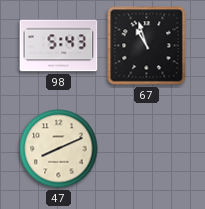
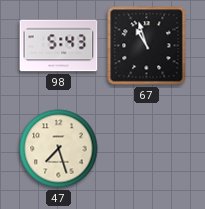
47: 8:11 -> 7:27
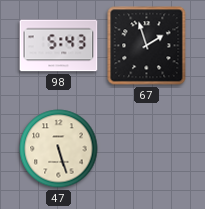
67: 10:57 -> 1:57
47: 7:27 -> 5:27
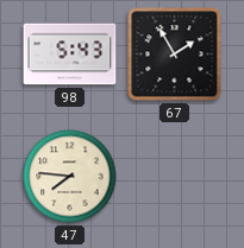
67: 1:57 -> 1:55
47: 5:27 -> 7:46
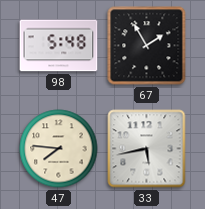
98: 5:43 -> 5:48
33: none -> 5:43
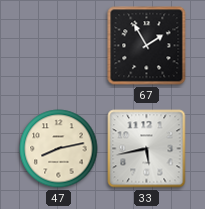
98: 5:48 -> none
47: 7:46 -> 8:13
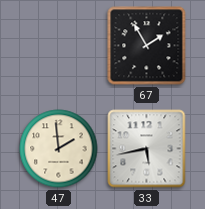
47: 8:13 -> 1:59
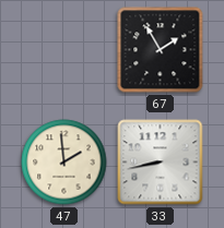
33: 5:43 -> 8:43
